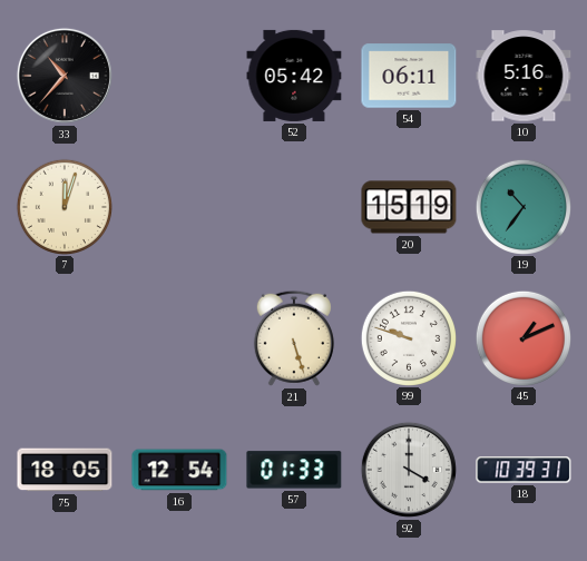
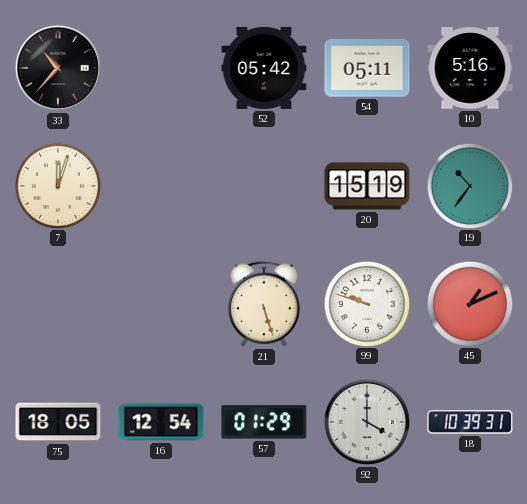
54: 06:11 -> 05:11
57: 01:33 -> 01:29
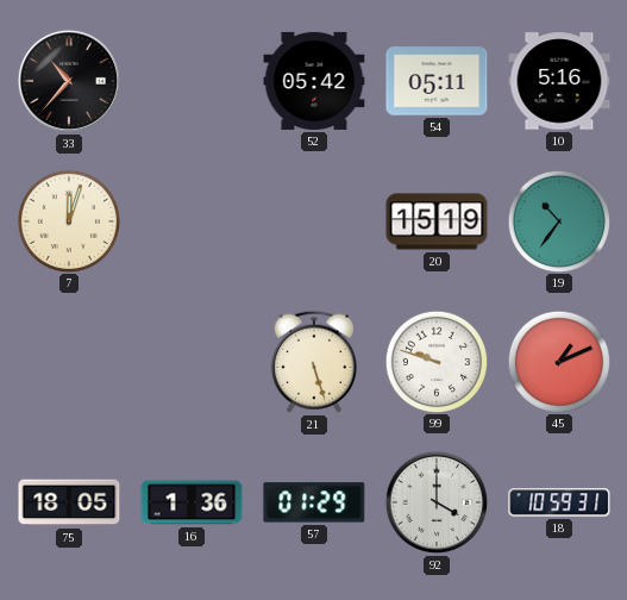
16: 12:54 -> 1:36
18: 10:39 -> 10:59
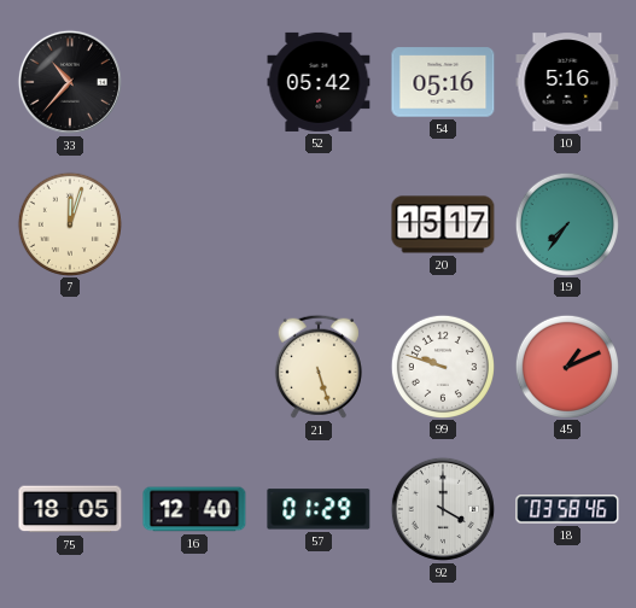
54: 05:11 -> 05:16
20: 15:19 -> 15:17
19: 10:36 -> 7:36
16: 1:36 -> 12:40
18: 10:59 -> 03:58
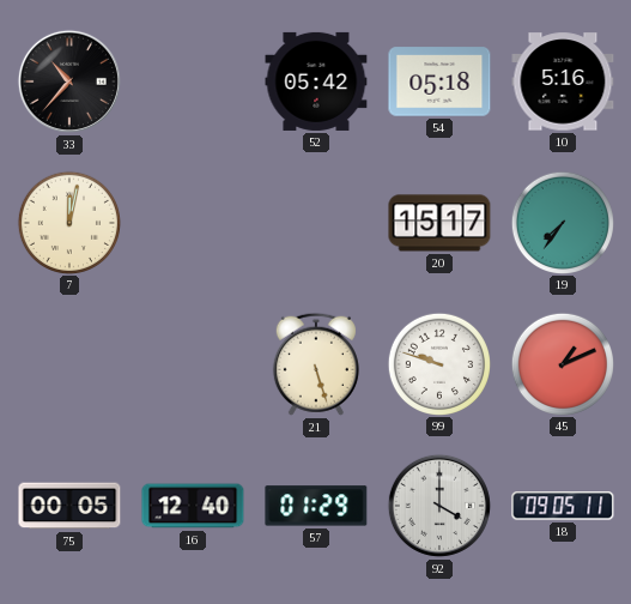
54: 05:16 -> 05:18
7: 12:03 -> 12:02
75: 18:05 -> 00:05
18: 03:58 -> 09:05
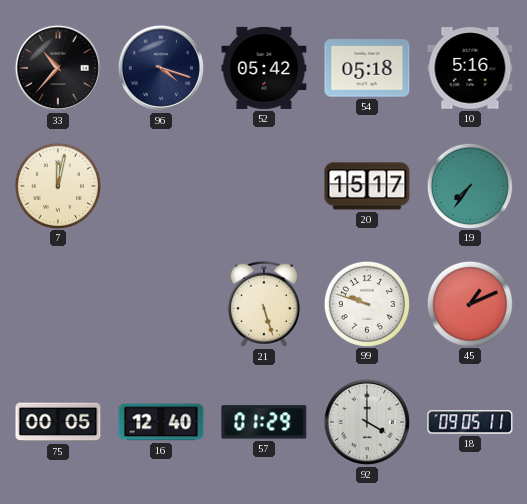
96: none -> 4:18
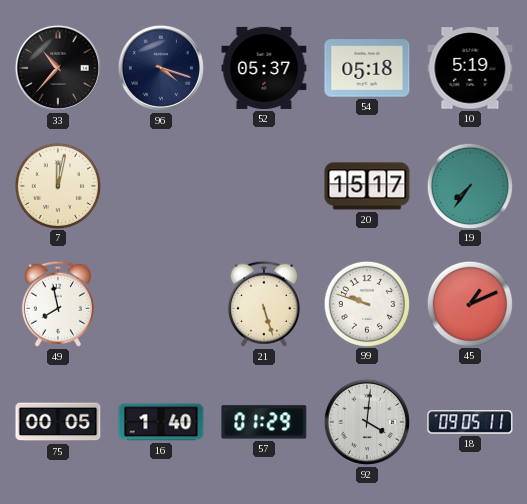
52: 05:42 -> 05:37
10: 5:16 -> 5:19
49: none -> 7:58
16: 12:40 -> 1:40
92: 4:00 -> 4:01
